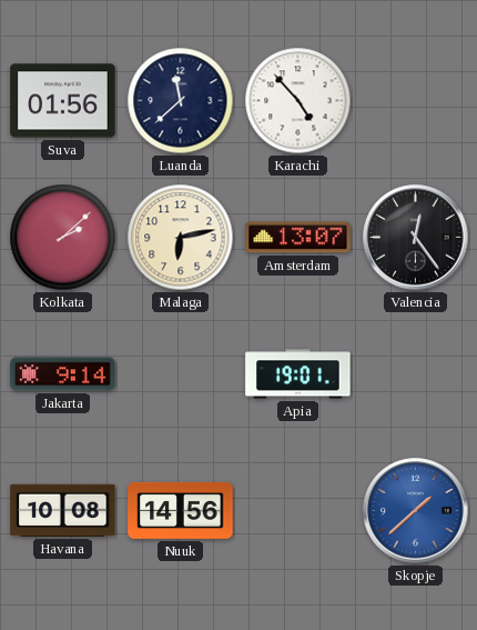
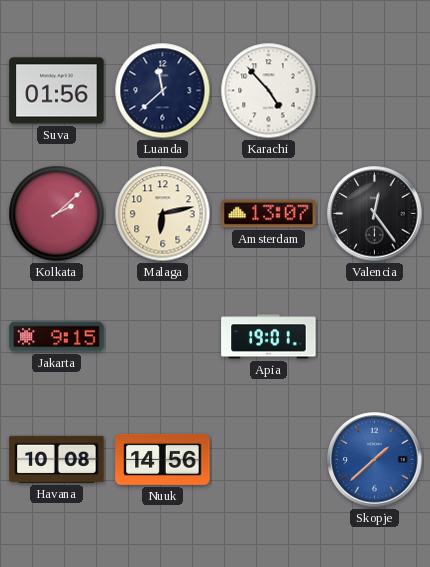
Jakarta: 9:14 -> 9:15
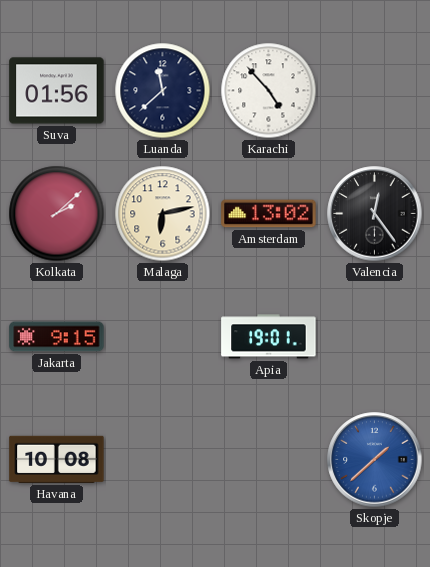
Amsterdam: 13:07 -> 13:02
Nuuk: 14:56 -> none
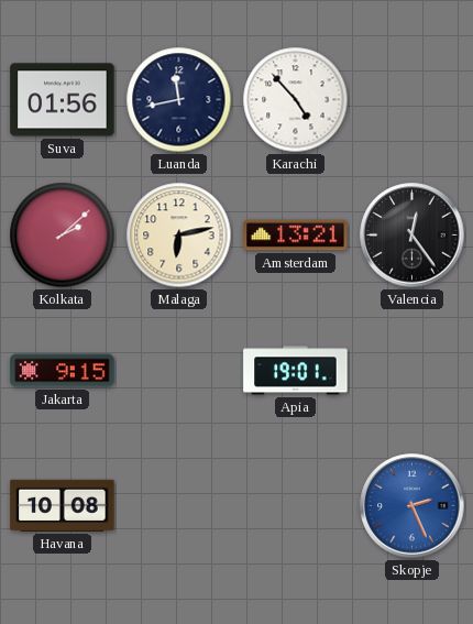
Luanda: 11:38 -> 11:43
Amsterdam: 13:02 -> 13:21
Skopje: 1:38 -> 2:26
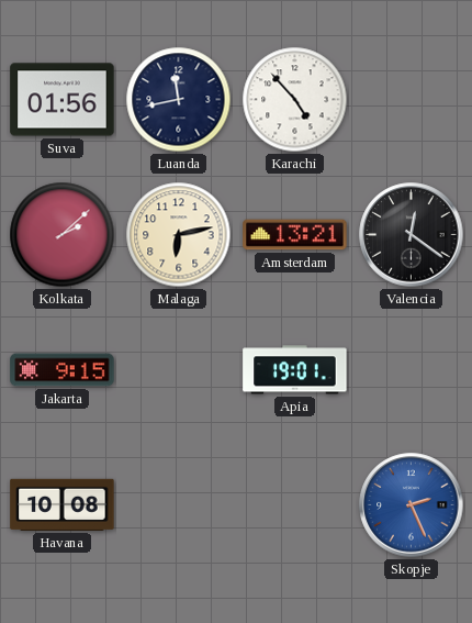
Valencia: 12:24 -> 12:21
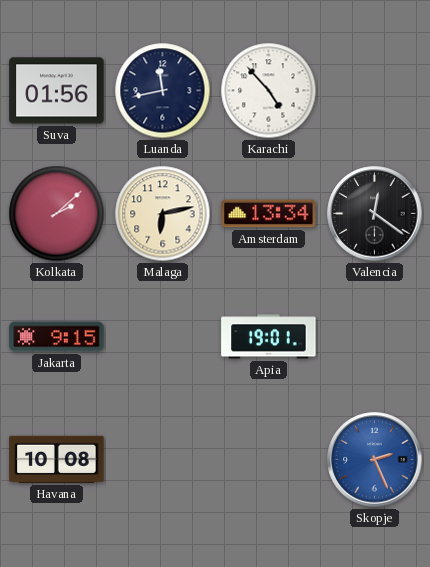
Amsterdam: 13:21 -> 13:34
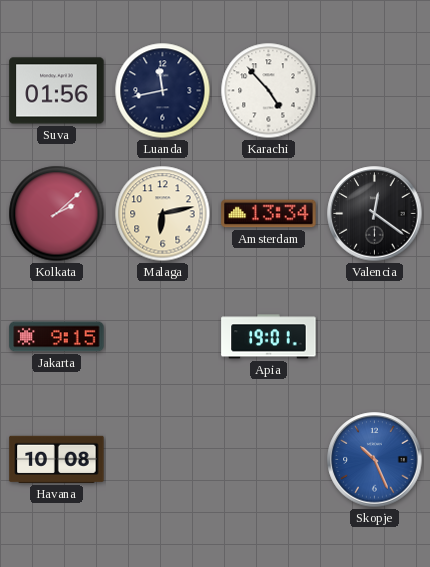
Skopje: 2:26 -> 10:26
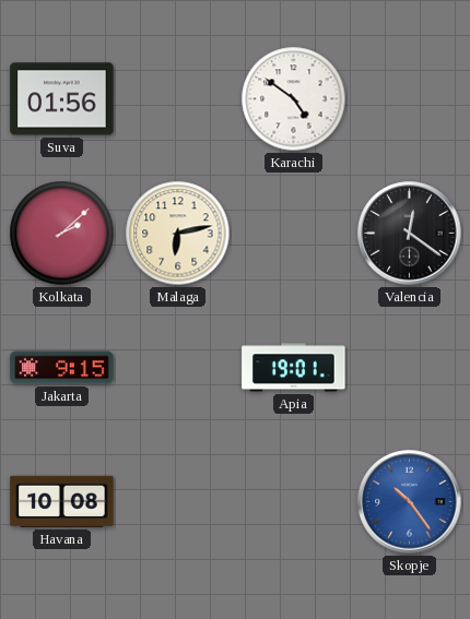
Luanda: 11:43 -> none
Karachi: 4:53 -> 4:51
Amsterdam: 13:34 -> none
Skopje: 10:26 -> 10:24
